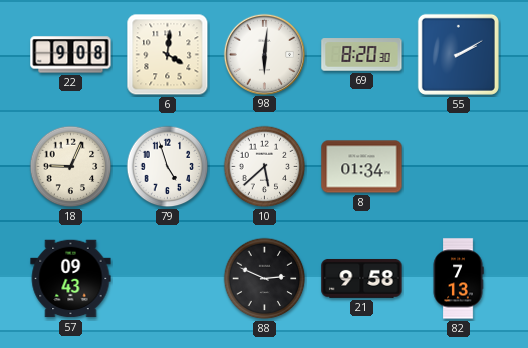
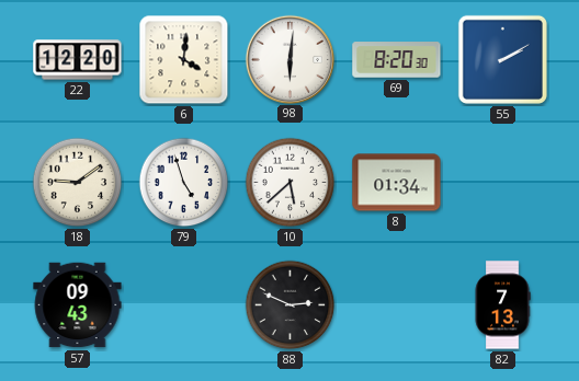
22: 9:08 -> 12:20
18: 9:04 -> 9:09
21: 9:58 -> none
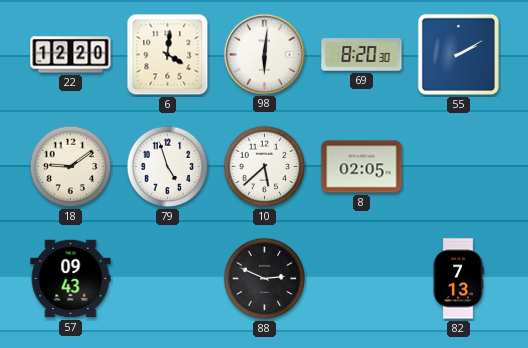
8: 01:34 -> 02:05
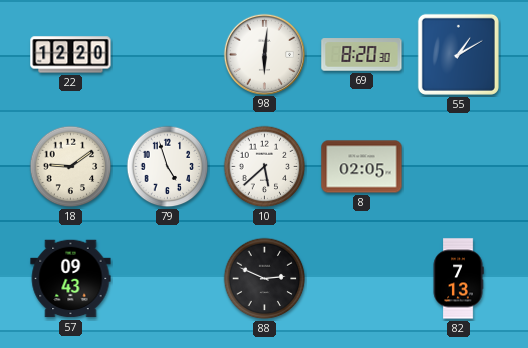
6: 4:01 -> none
55: 2:10 -> 1:10
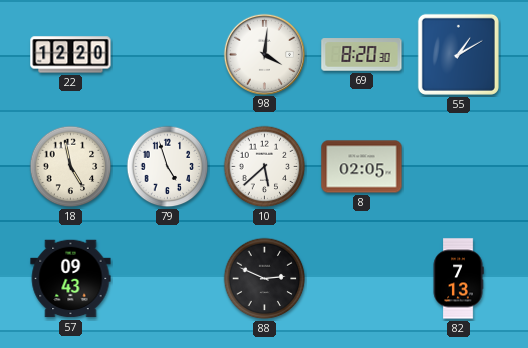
98: 6:01 -> 4:01
18: 9:09 -> 4:58
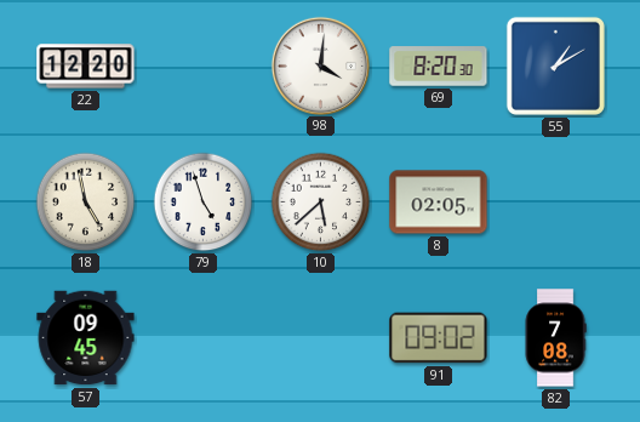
57: 09:43 -> 09:45
88: 2:49 -> none
91: none -> 09:02
82: 7:13 -> 7:08
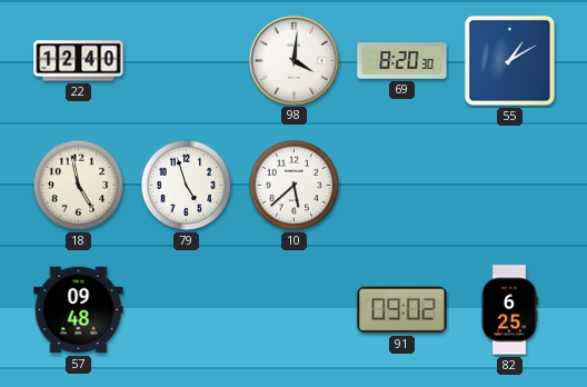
22: 12:20 -> 12:40
8: 02:05 -> none
57: 09:45 -> 09:48
82: 7:08 -> 6:25
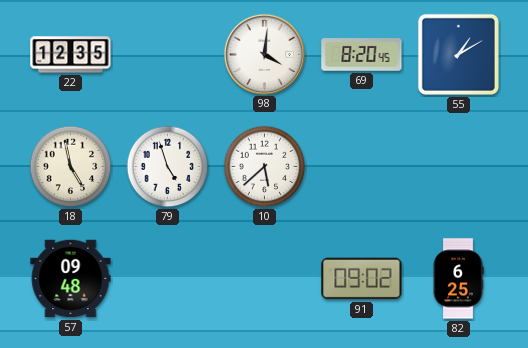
22: 12:40 -> 12:35
69: 8:20:30 -> 8:20:45
